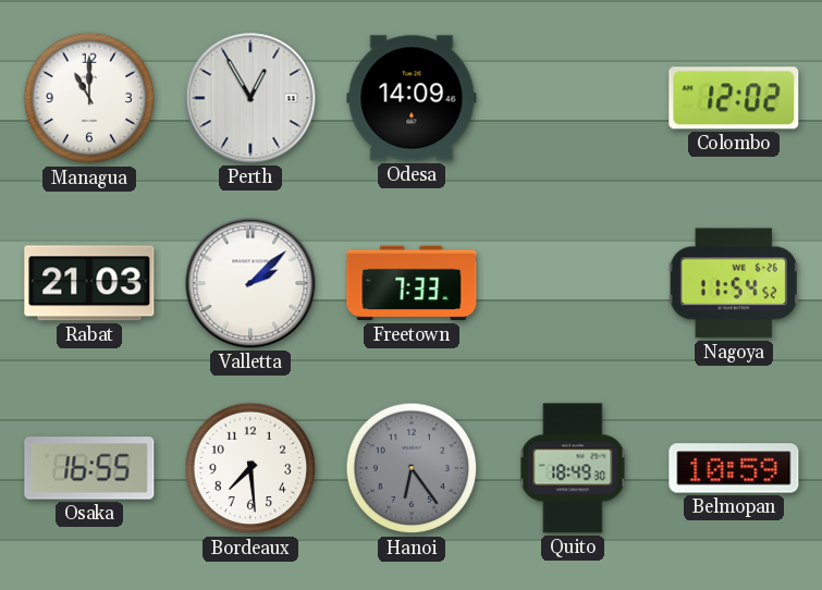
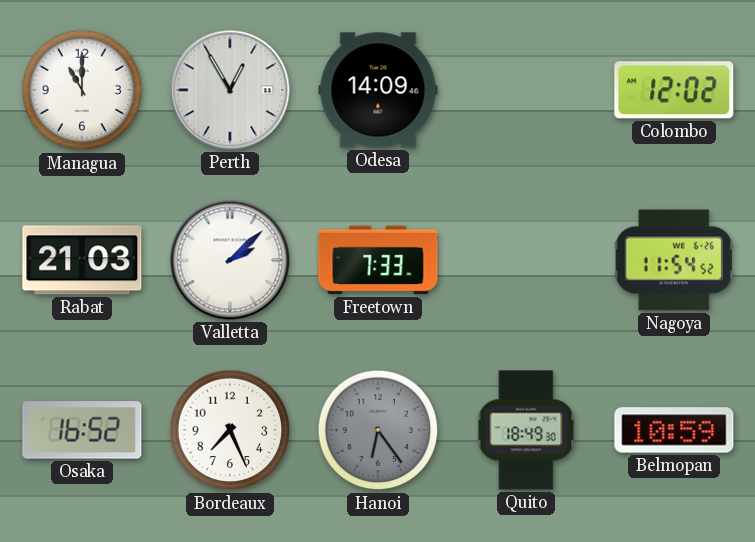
Osaka: 16:55 -> 16:52
Bordeaux: 7:29 -> 7:26
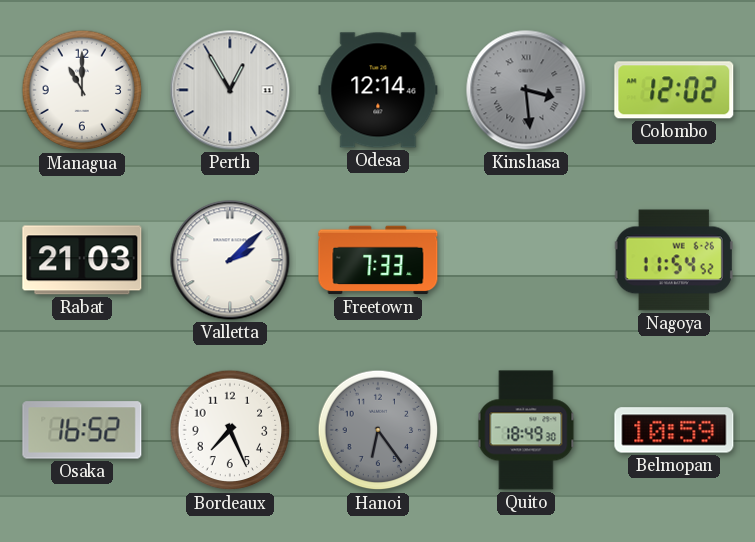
Odesa: 14:09 -> 12:14
Kinshasa: none -> 3:29
